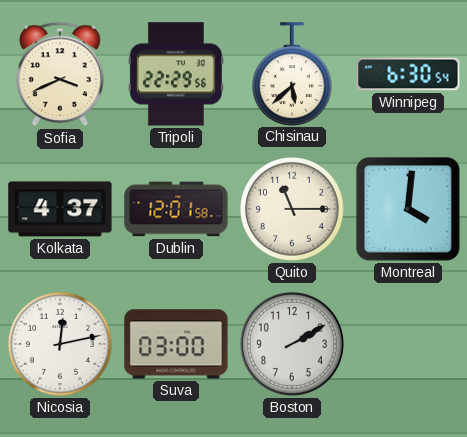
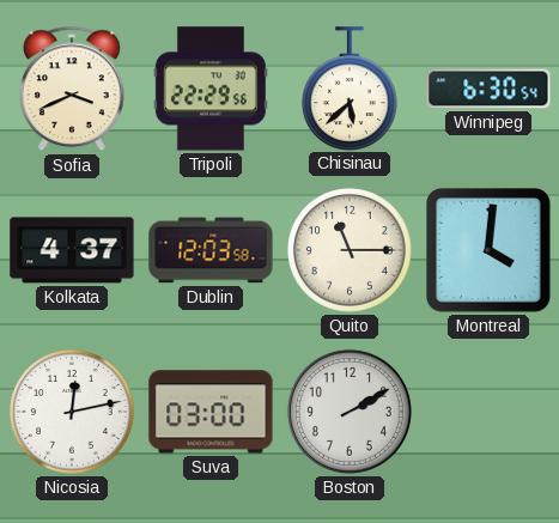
Dublin: 12:01 -> 12:03
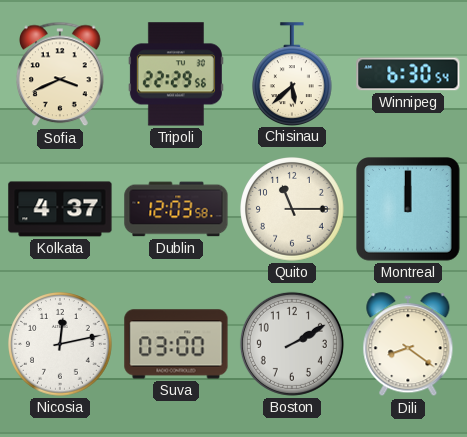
Montreal: 4:01 -> 12:00
Dili: none -> 8:21
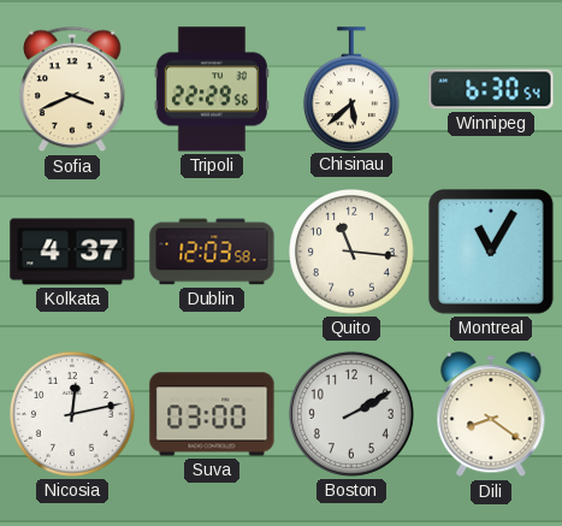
Quito: 11:15 -> 11:16
Montreal: 12:00 -> 11:05
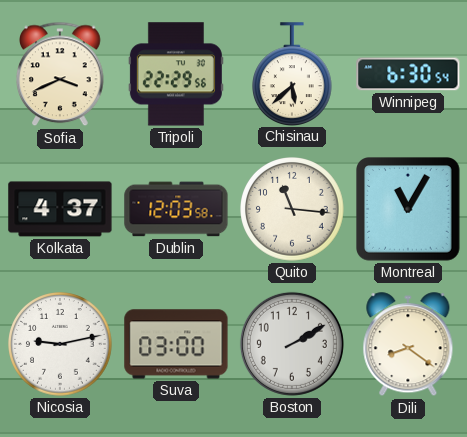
Nicosia: 12:13 -> 9:13
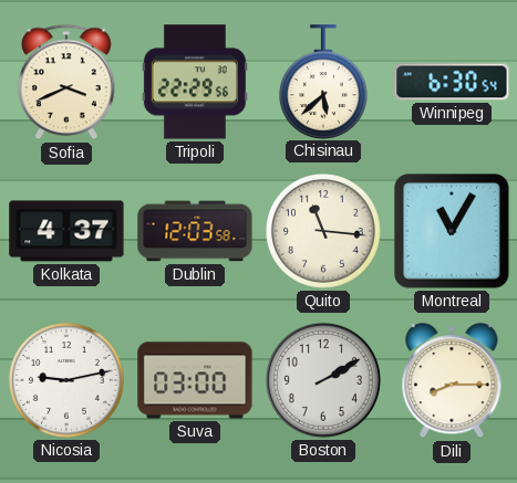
Dili: 8:21 -> 8:15
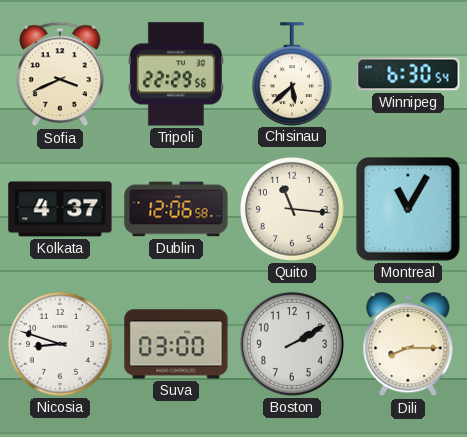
Dublin: 12:03 -> 12:06
Nicosia: 9:13 -> 8:48
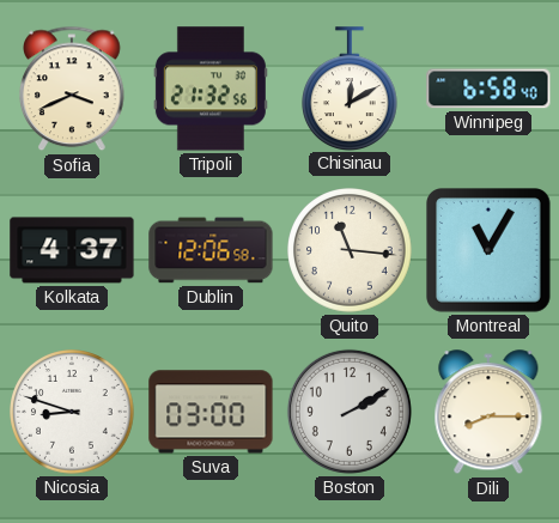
Tripoli: 22:29 -> 21:32
Chisinau: 5:38 -> 12:10
Winnipeg: 6:30 -> 6:58
